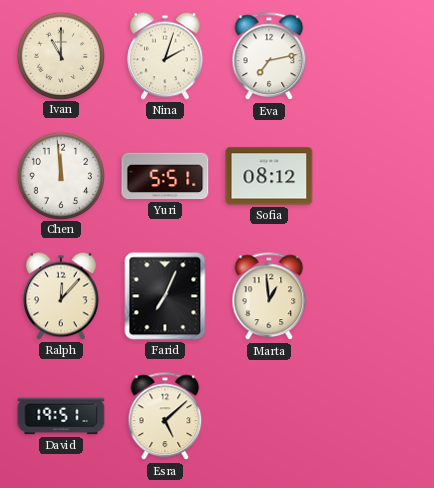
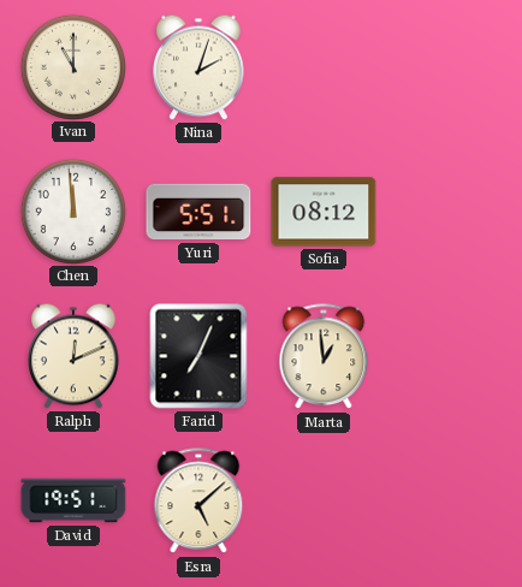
Eva: 7:13 -> none
Ralph: 12:07 -> 12:11
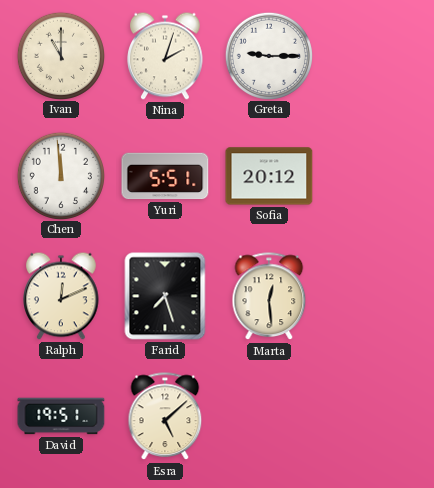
Greta: none -> 9:15
Sofia: 08:12 -> 20:12
Farid: 7:04 -> 7:27
Marta: 12:59 -> 12:29
